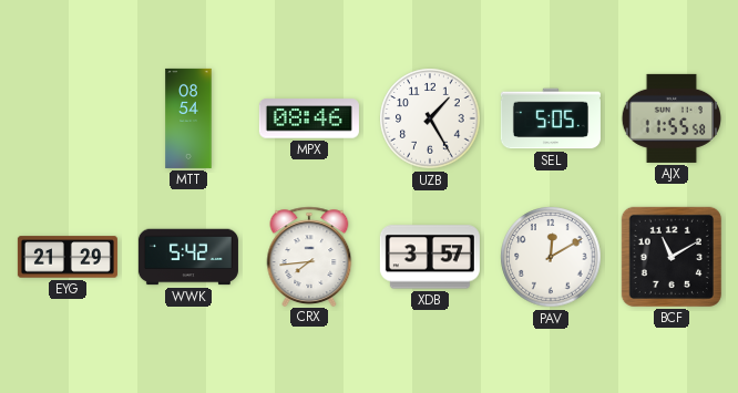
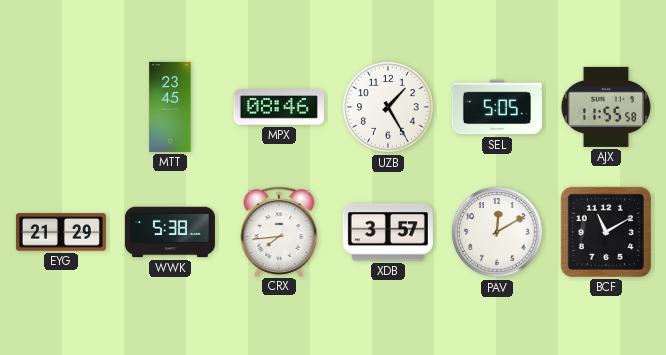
MTT: 08:54 -> 23:45
WWK: 5:42 -> 5:38
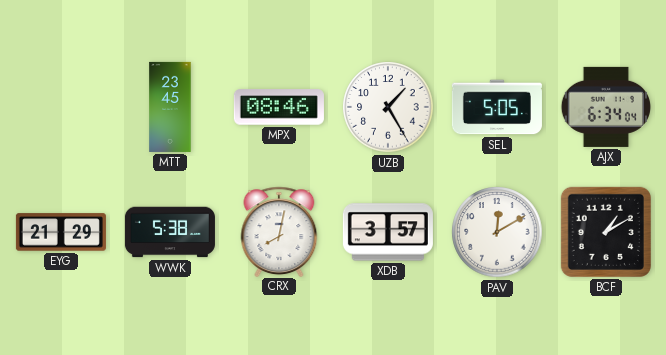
AJX: 11:55 -> 6:34
CRX: 7:44 -> 8:02
BCF: 11:10 -> 1:10
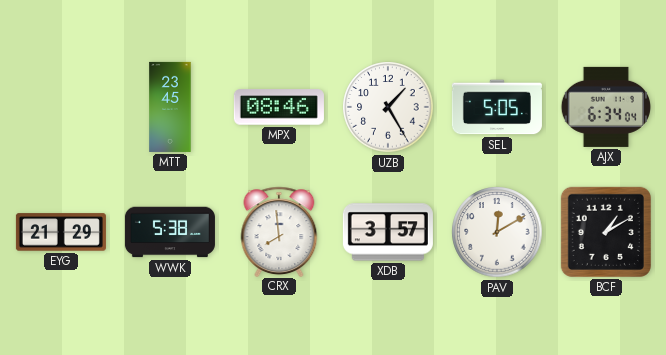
CRX: 8:02 -> 7:59
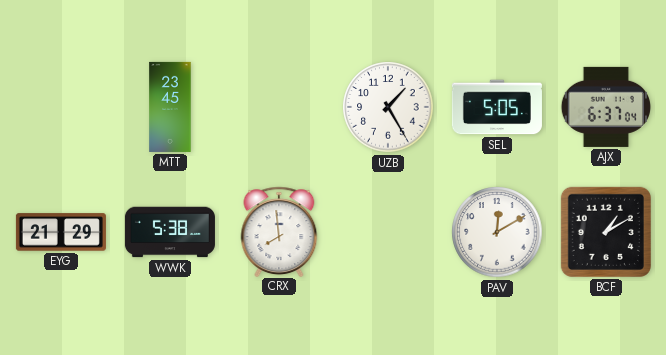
MPX: 08:46 -> none
AJX: 6:34 -> 6:37
XDB: 3:57 -> none
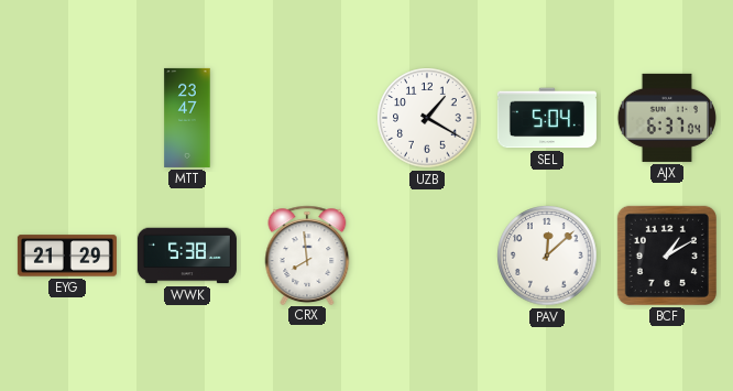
MTT: 23:45 -> 23:47
UZB: 1:25 -> 1:20
SEL: 5:05 -> 5:04
PAV: 12:10 -> 12:08
